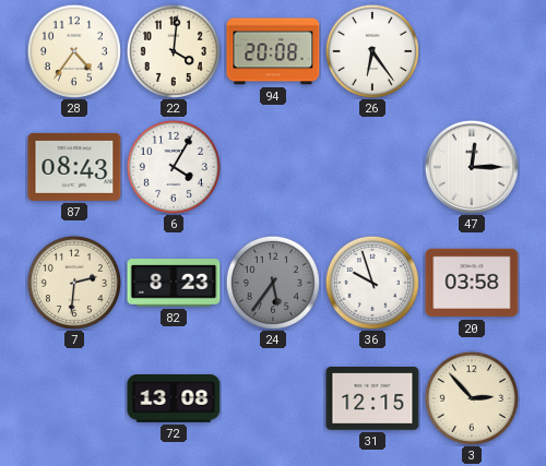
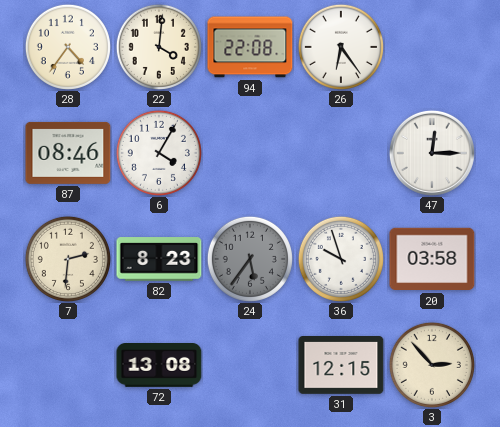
94: 20:08 -> 22:08
87: 08:43 -> 08:46
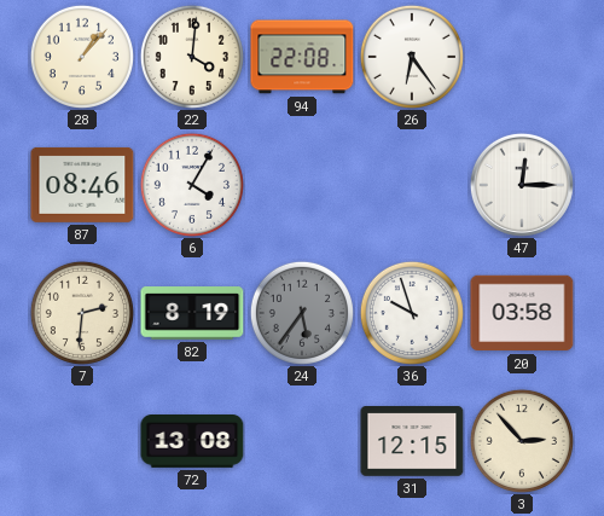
28: 4:36 -> 1:07
82: 8:23 -> 8:19
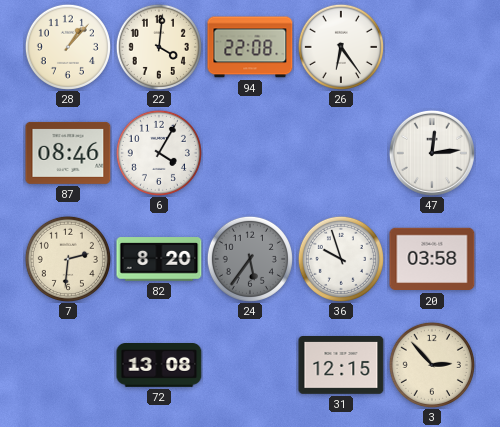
47: 12:15 -> 12:14
82: 8:19 -> 8:20
